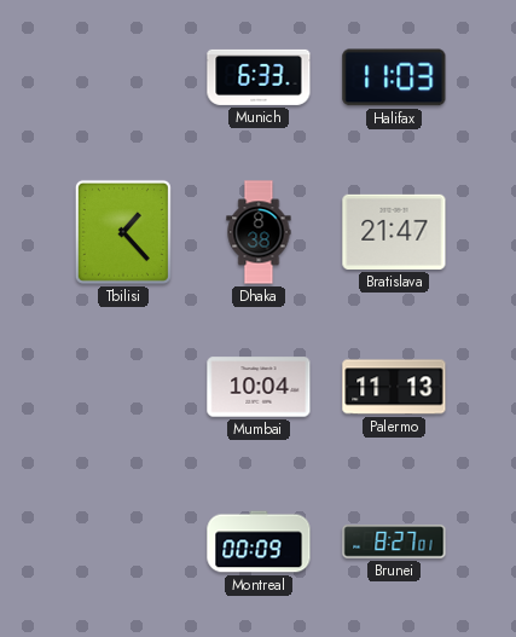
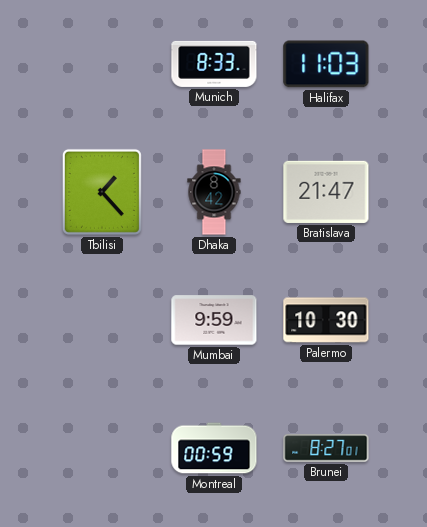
Munich: 6:33 -> 8:33
Dhaka: 8:38 -> 8:42
Mumbai: 10:04 -> 9:59
Palermo: 11:13 -> 10:30
Montreal: 00:09 -> 00:59
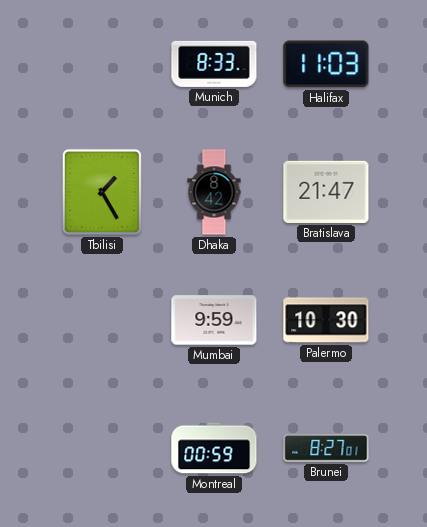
Tbilisi: 1:23 -> 1:25
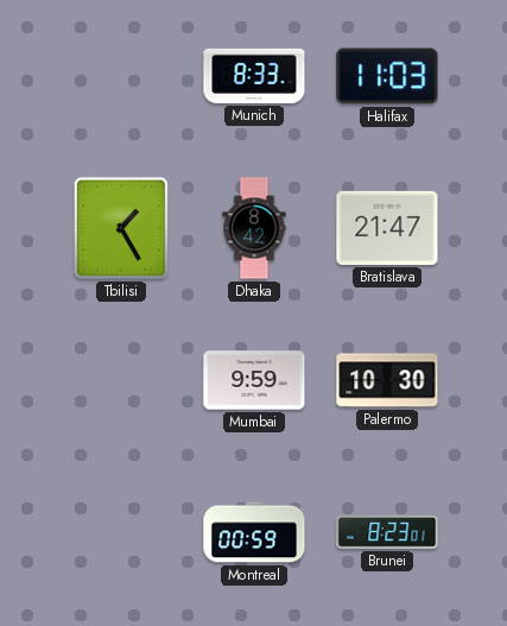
Brunei: 8:27 -> 8:23
